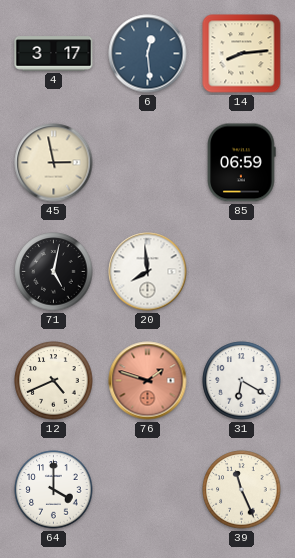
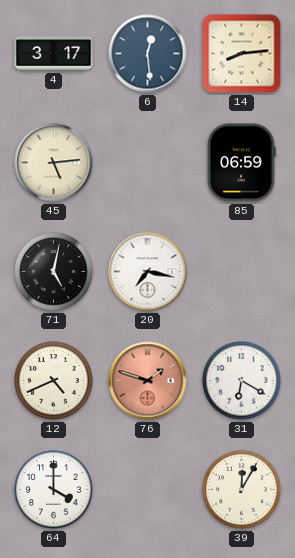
45: 2:58 -> 5:14
20: 7:59 -> 7:17
39: 11:26 -> 12:05
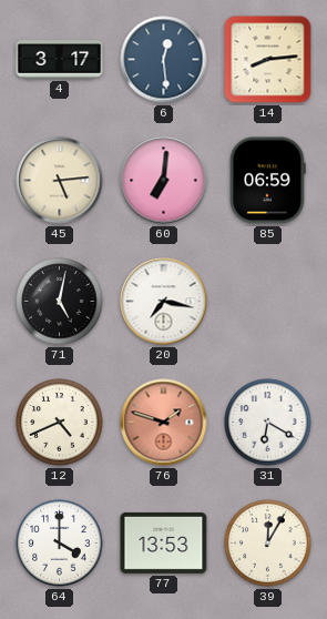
60: none -> 7:01
77: none -> 13:53
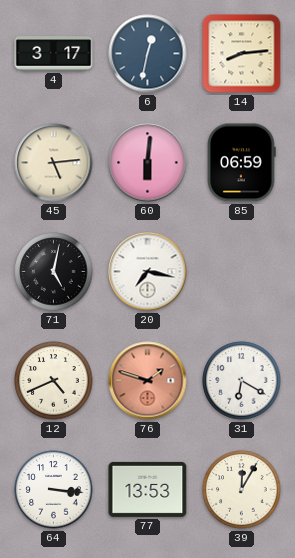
6: 12:29 -> 12:32
60: 7:01 -> 6:01
64: 4:00 -> 3:16
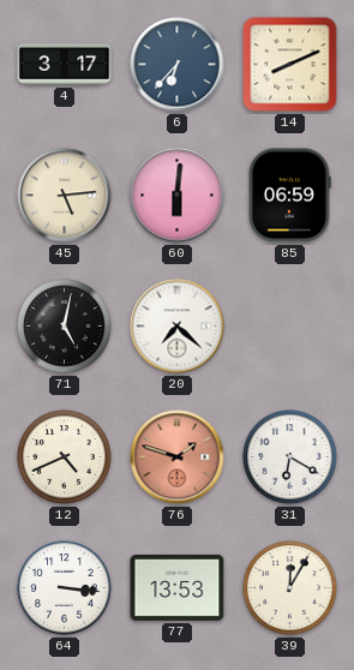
6: 12:32 -> 6:37
14: 8:14 -> 8:11
20: 7:17 -> 7:22
